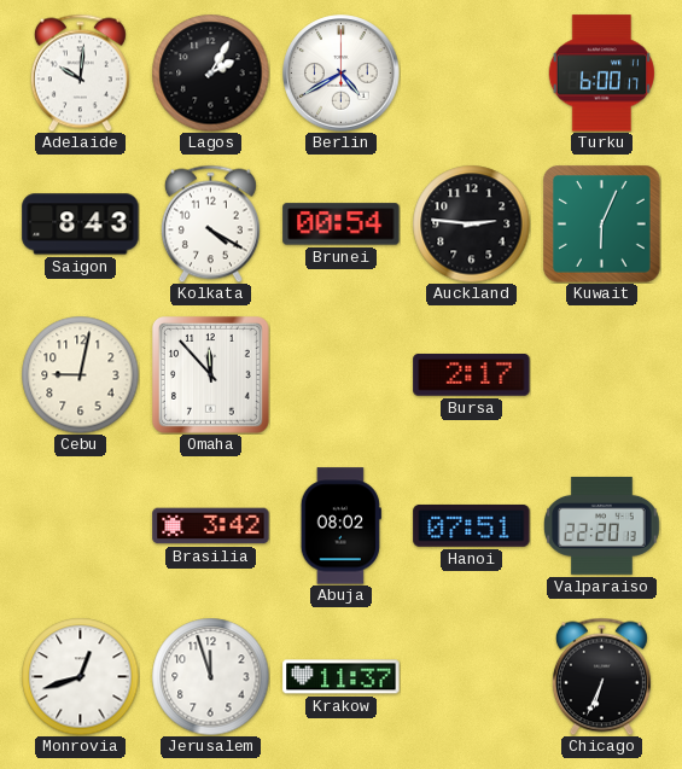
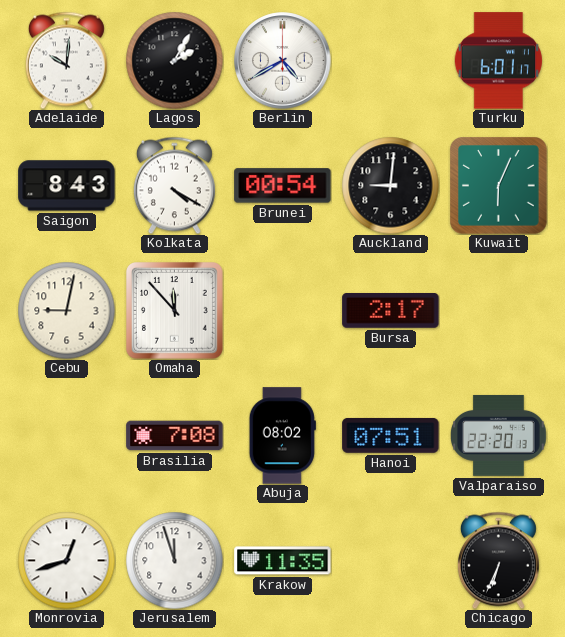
Turku: 6:00 -> 6:01
Auckland: 2:46 -> 9:01
Brasilia: 3:42 -> 7:08
Krakow: 11:37 -> 11:35
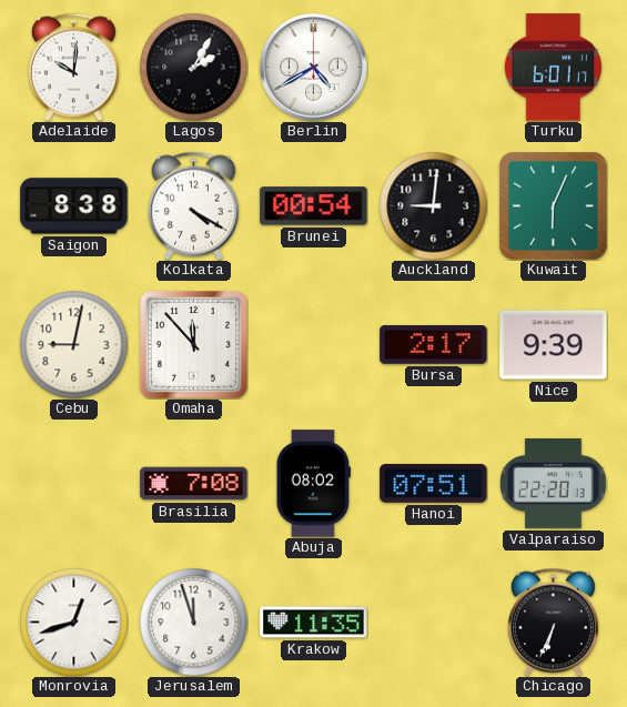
Saigon: 8:43 -> 8:38
Nice: none -> 9:39
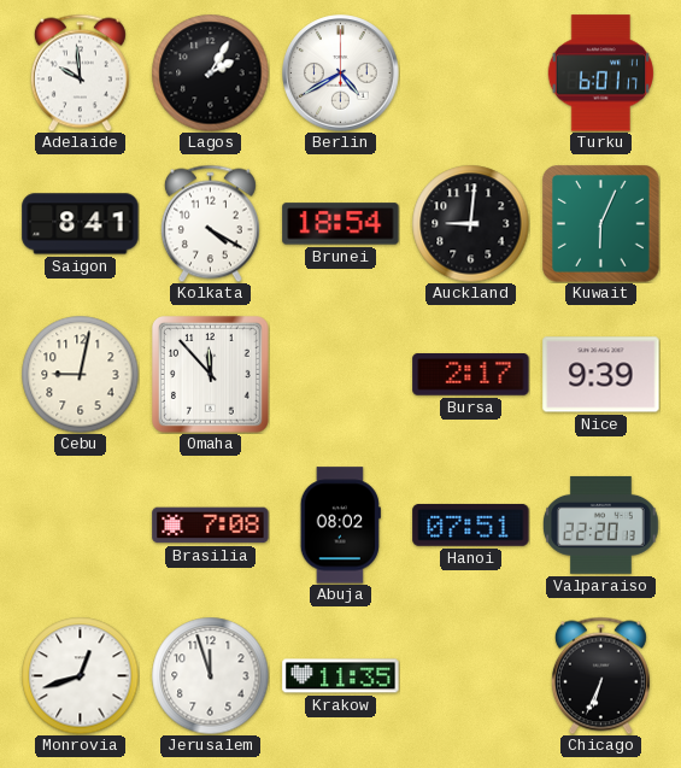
Adelaide: 10:01 -> 9:59
Saigon: 8:38 -> 8:41
Brunei: 00:54 -> 18:54
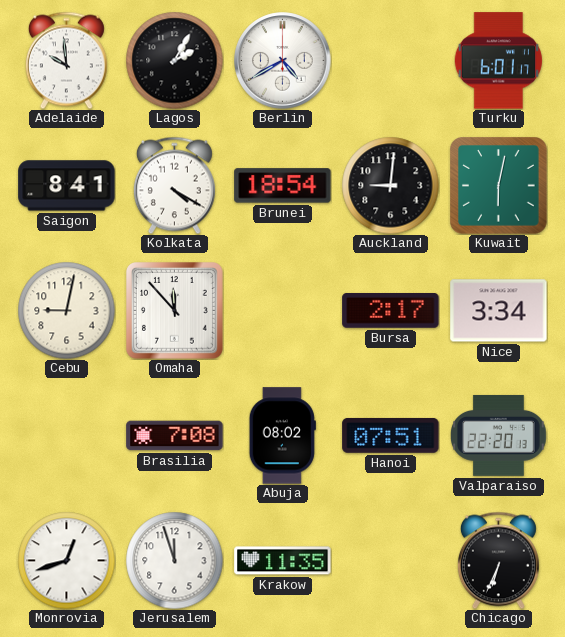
Kuwait: 6:04 -> 6:02
Nice: 9:39 -> 3:34
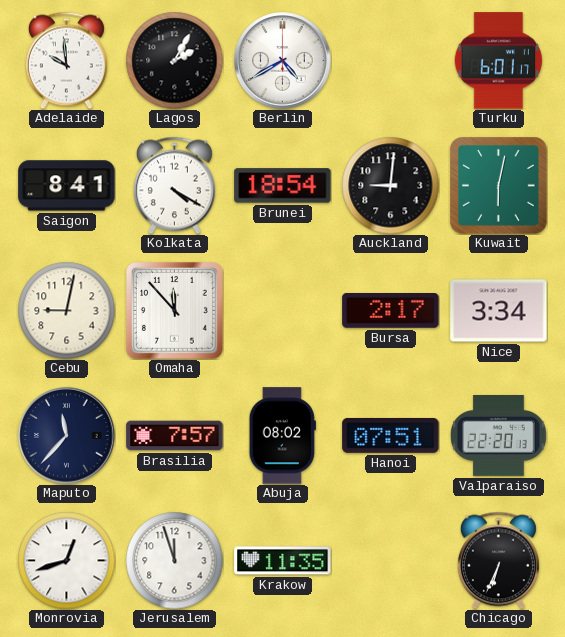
Maputo: none -> 11:37
Brasilia: 7:08 -> 7:57
